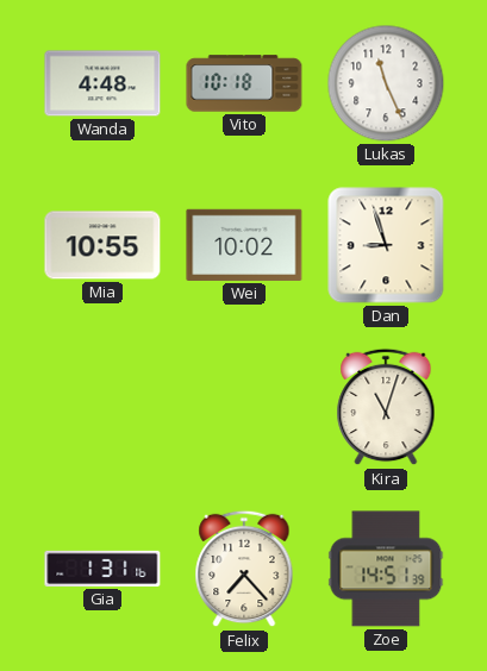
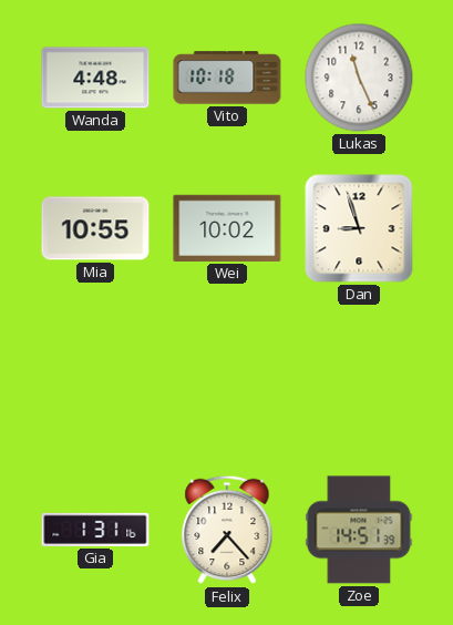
Kira: 11:03 -> none
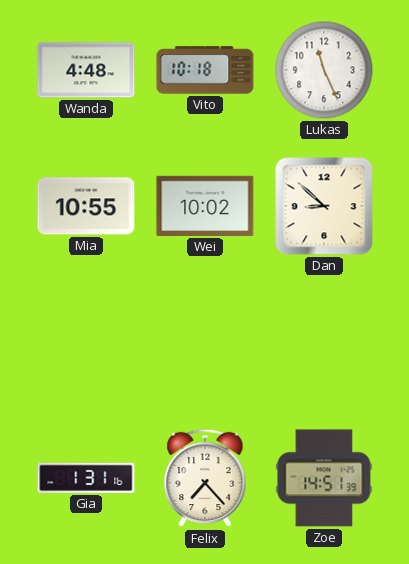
Dan: 8:57 -> 8:52
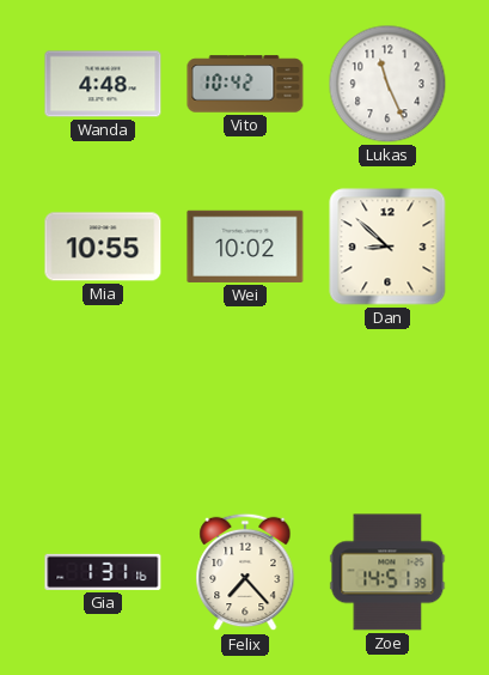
Vito: 10:18 -> 10:42
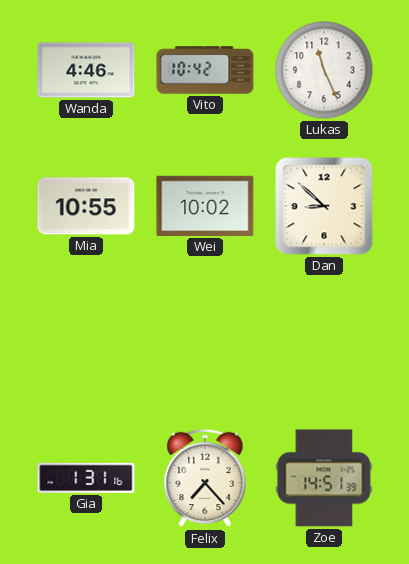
Wanda: 4:48 -> 4:46
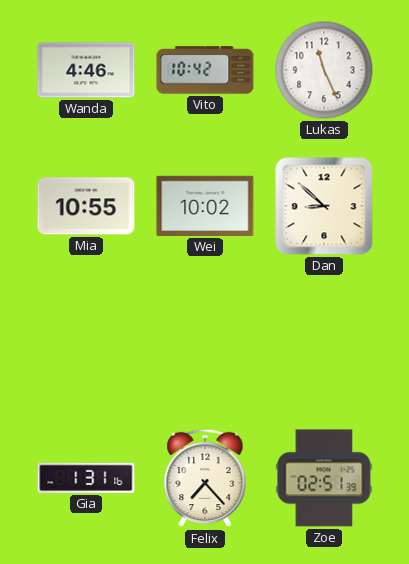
Zoe: 14:51 -> 02:51
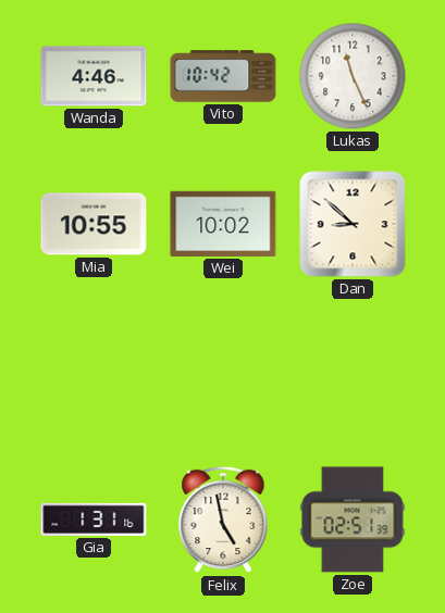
Felix: 7:23 -> 4:58
